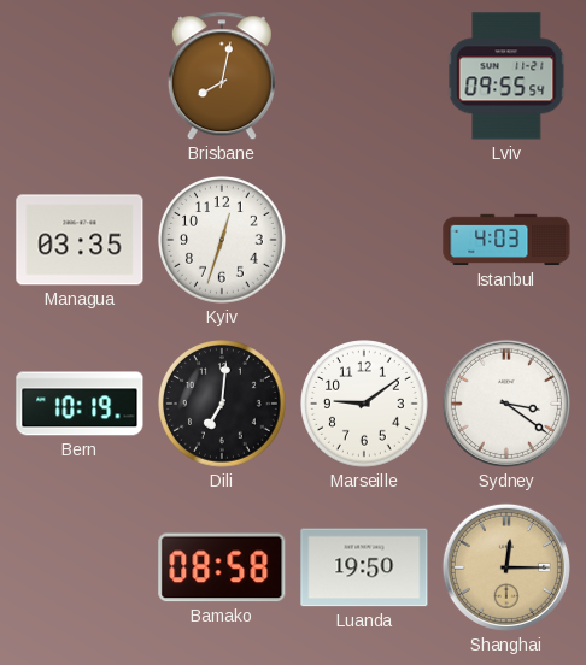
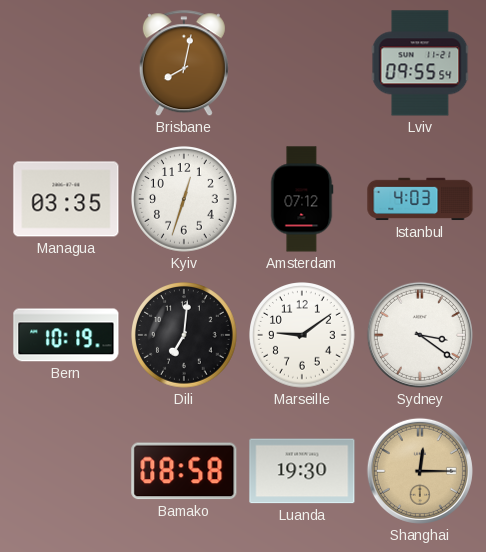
Amsterdam: none -> 07:12
Luanda: 19:50 -> 19:30
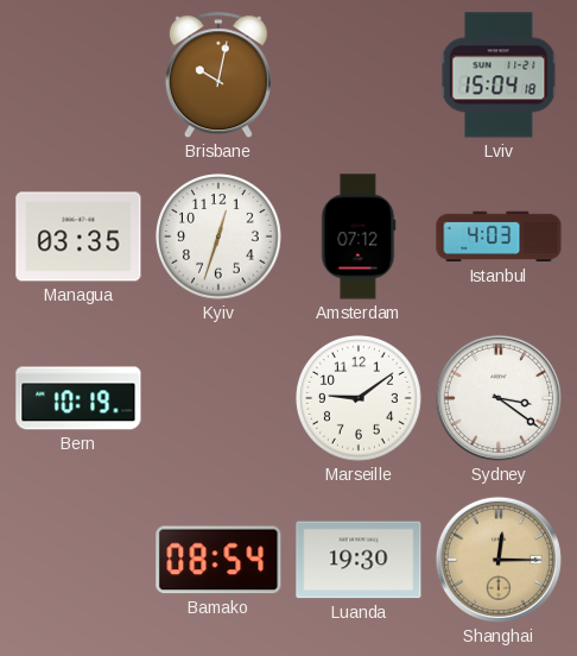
Brisbane: 8:02 -> 10:02
Lviv: 09:55 -> 15:04
Dili: 7:01 -> none
Bamako: 08:58 -> 08:54
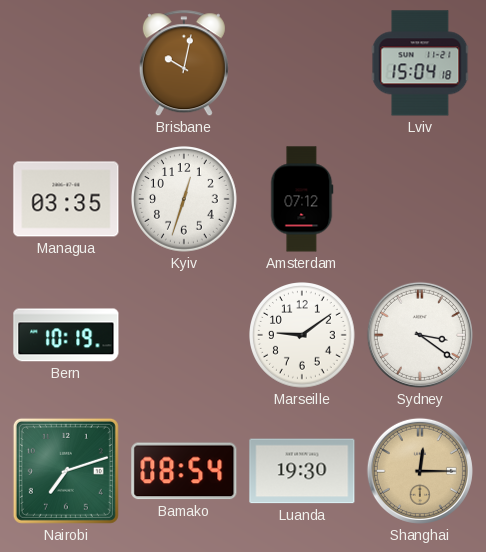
Istanbul: 4:03 -> none
Nairobi: none -> 7:12
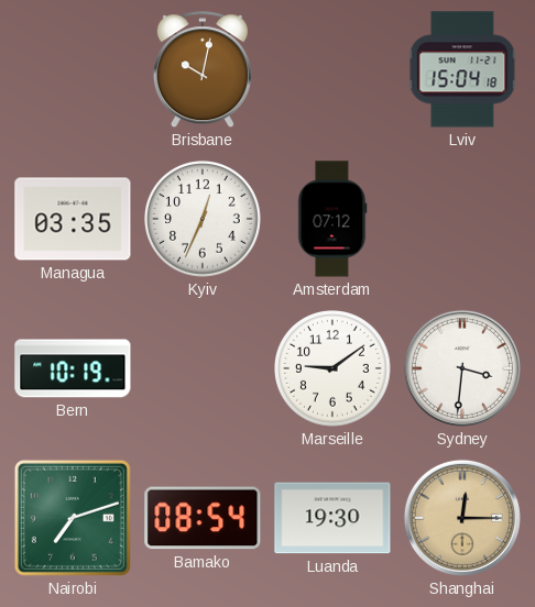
Kyiv: 12:33 -> 12:34
Sydney: 3:21 -> 3:31
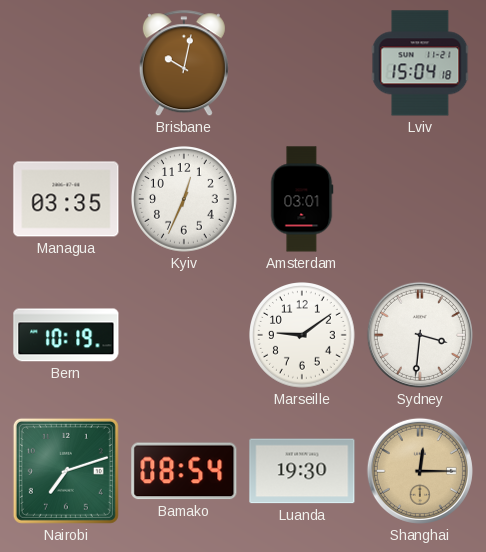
Amsterdam: 07:12 -> 03:01
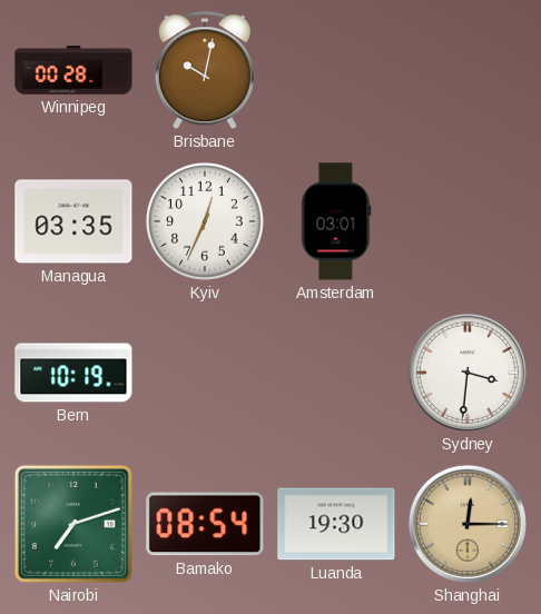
Winnipeg: none -> 00:28
Lviv: 15:04 -> none
Marseille: 9:09 -> none
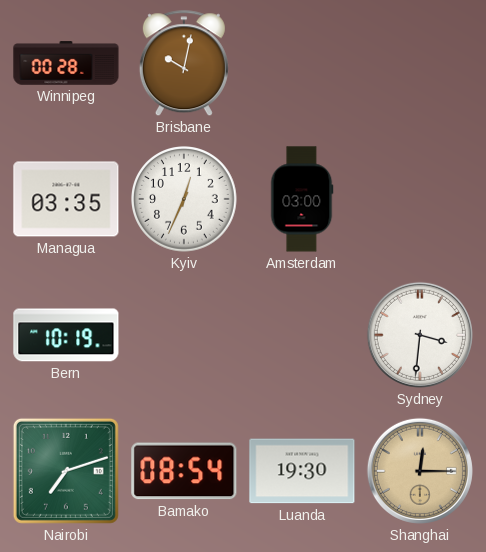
Amsterdam: 03:01 -> 03:00
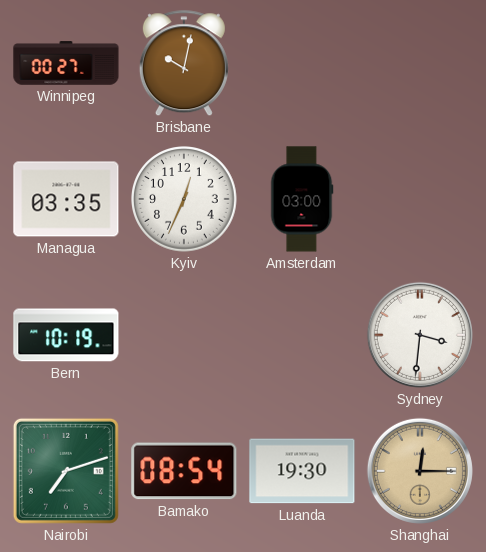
Winnipeg: 00:28 -> 00:27
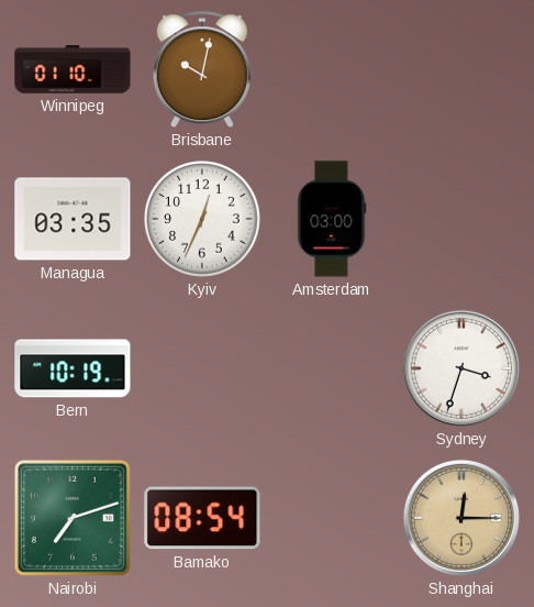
Winnipeg: 00:27 -> 01:10
Sydney: 3:31 -> 3:33
Luanda: 19:30 -> none
